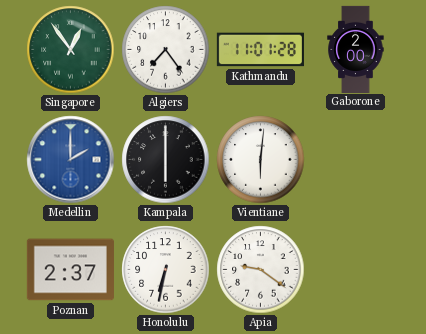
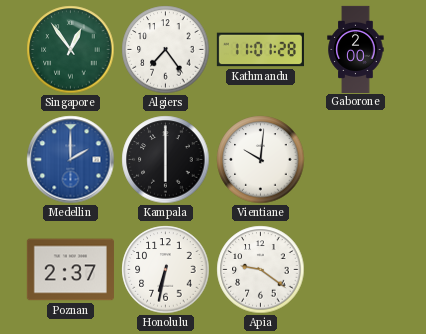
Vientiane: 6:01 -> 10:01
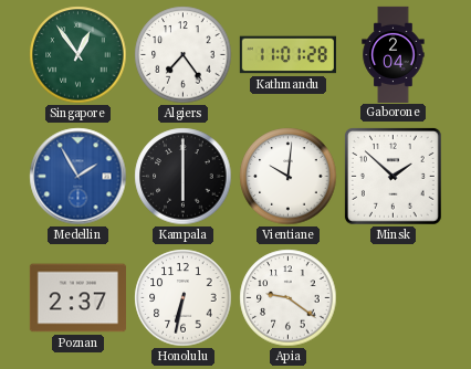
Gaborone: 2:00 -> 2:04
Medellin: 2:00 -> 1:55
Minsk: none -> 1:52
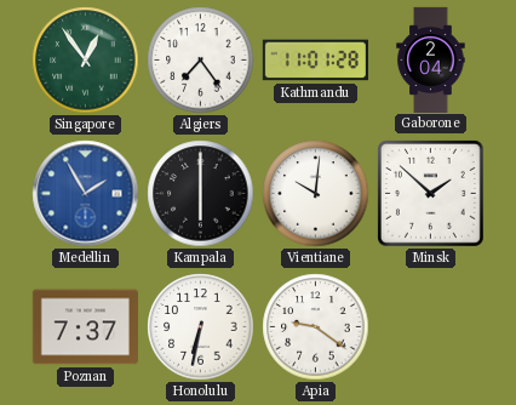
Poznan: 2:37 -> 7:37
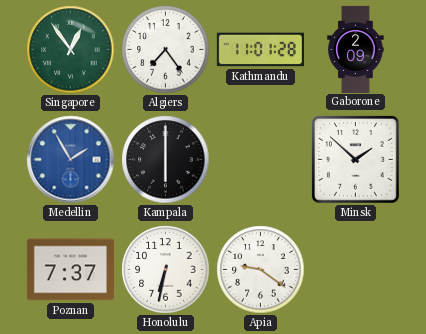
Gaborone: 2:04 -> 2:09
Vientiane: 10:01 -> none
